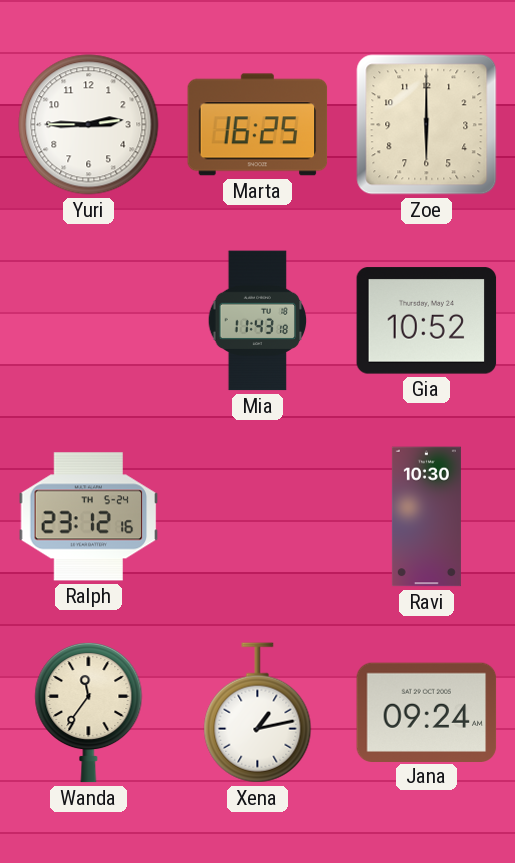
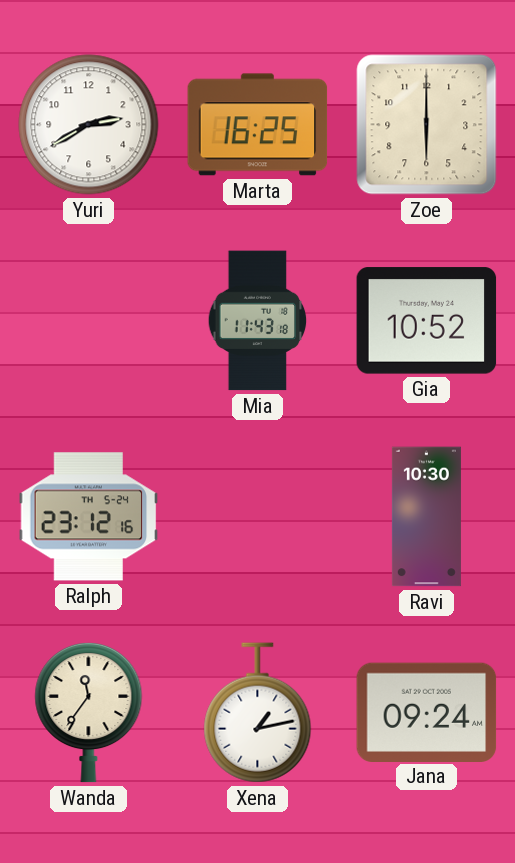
Yuri: 2:45 -> 2:40
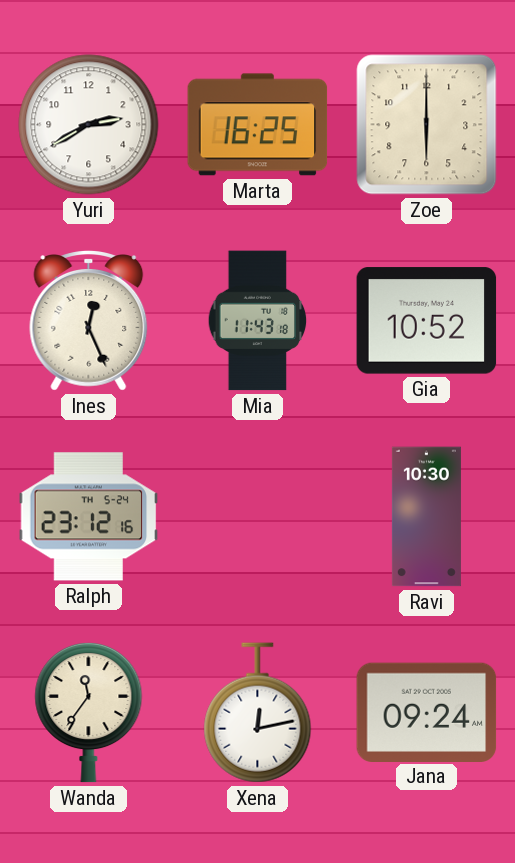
Ines: none -> 12:26
Xena: 1:13 -> 12:13
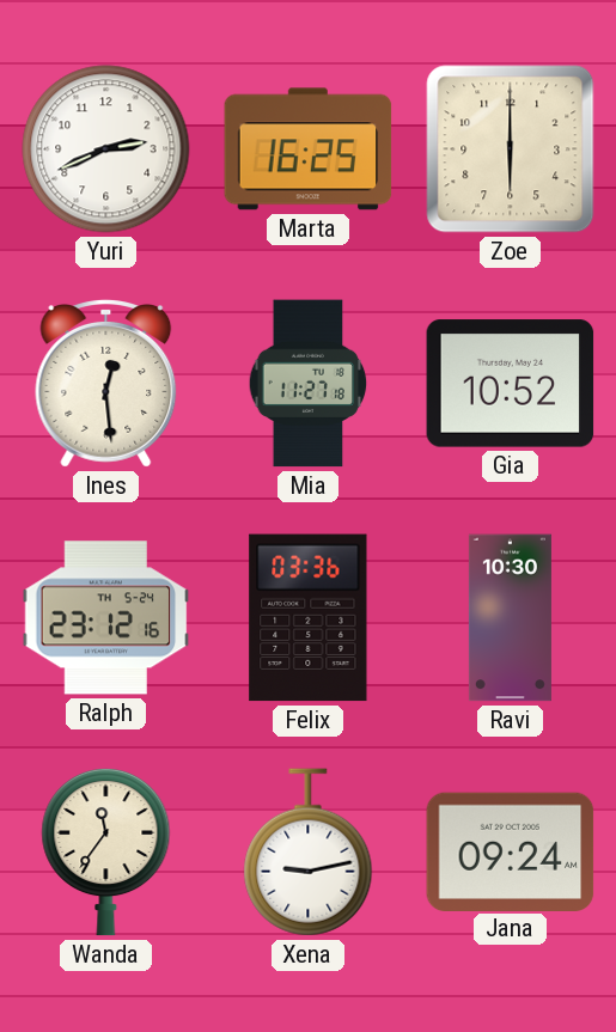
Yuri: 2:40 -> 2:41
Ines: 12:26 -> 12:29
Mia: 11:43 -> 11:27
Felix: none -> 03:36
Xena: 12:13 -> 9:13
